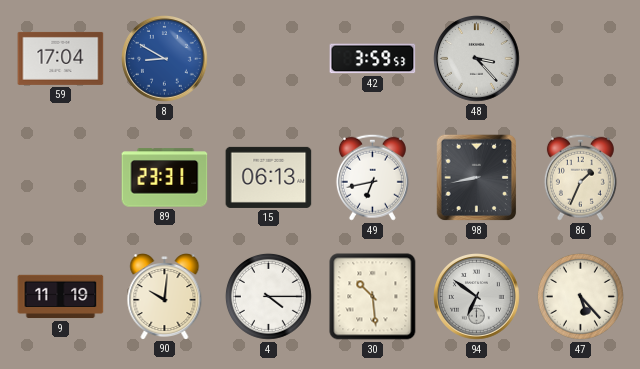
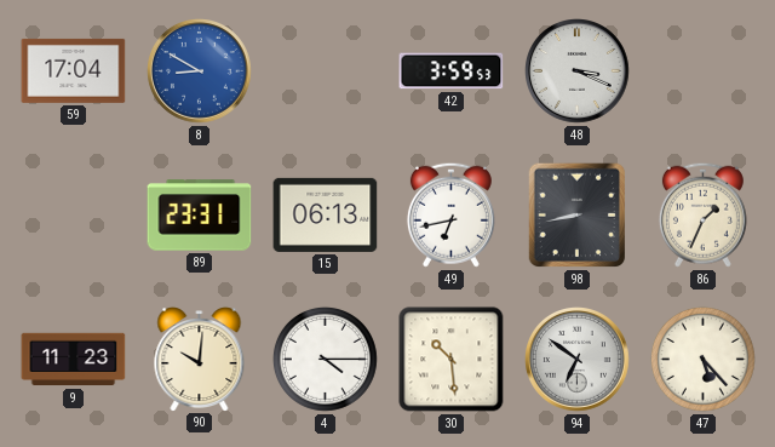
48: 3:23 -> 3:19
9: 11:19 -> 11:23
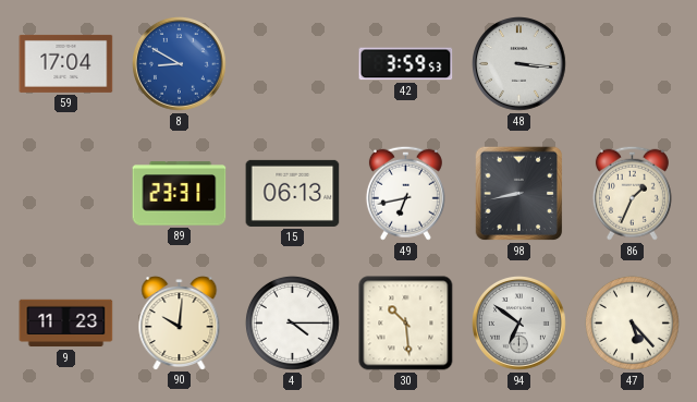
48: 3:19 -> 3:16
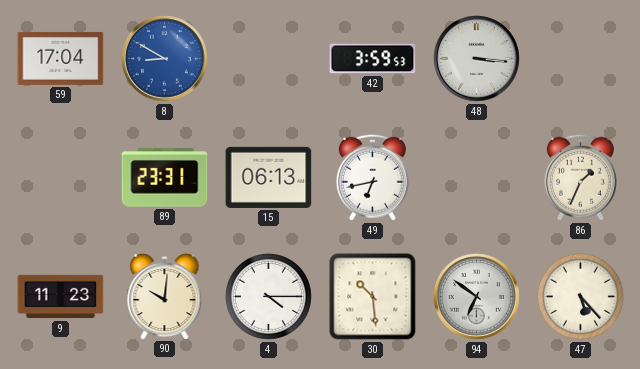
98: 8:43 -> none
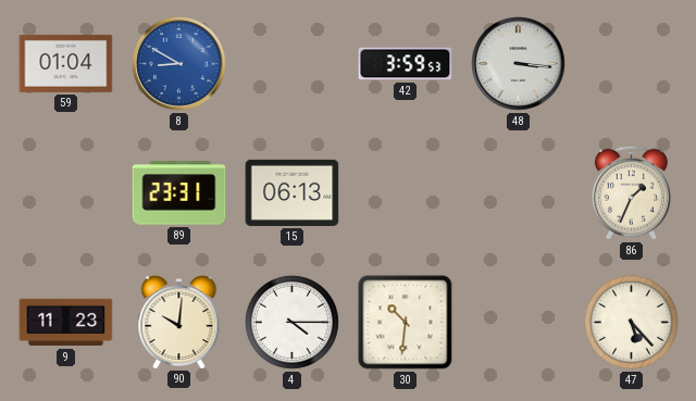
59: 17:04 -> 01:04
49: 6:43 -> none
30: 10:29 -> 10:31
94: 6:51 -> none
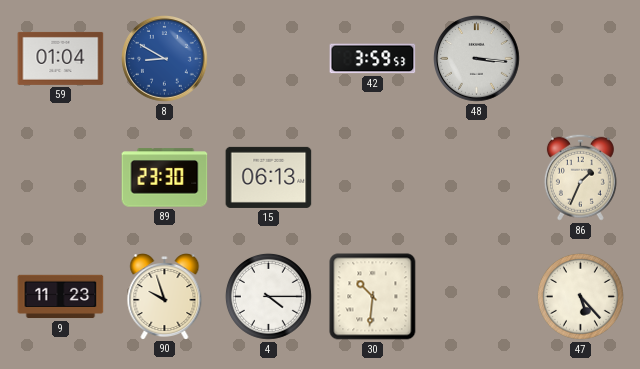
89: 23:31 -> 23:30
90: 10:01 -> 9:57
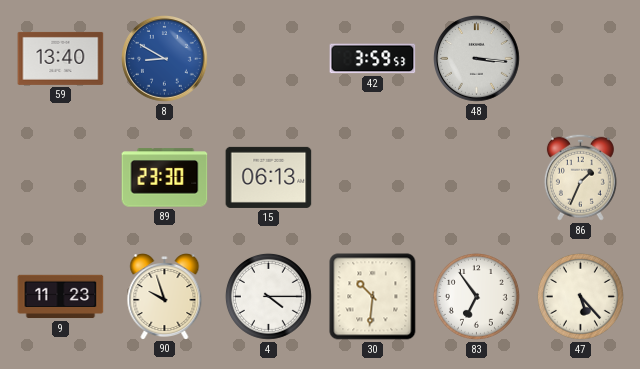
59: 01:04 -> 13:40
83: none -> 6:54
